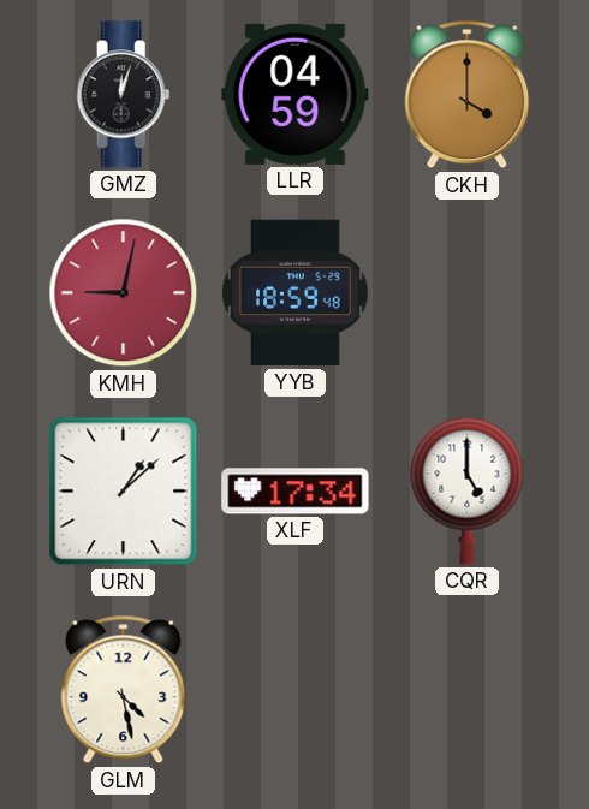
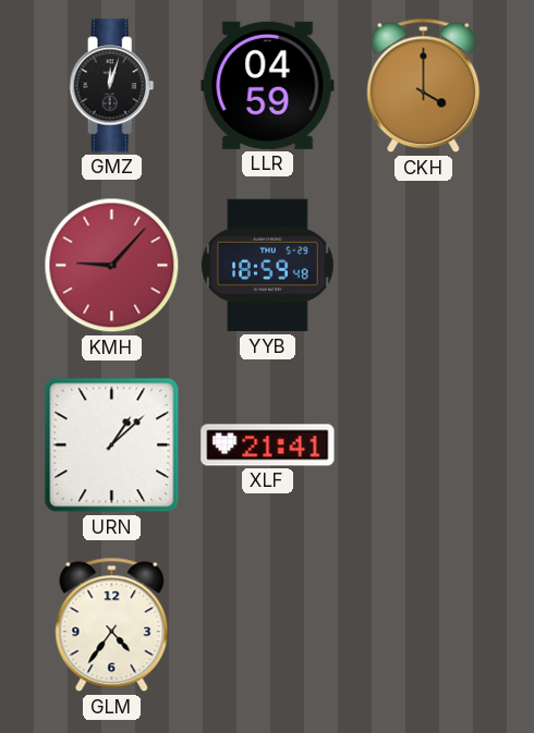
KMH: 9:02 -> 9:07
XLF: 17:34 -> 21:41
CQR: 5:00 -> none
GLM: 4:28 -> 4:36
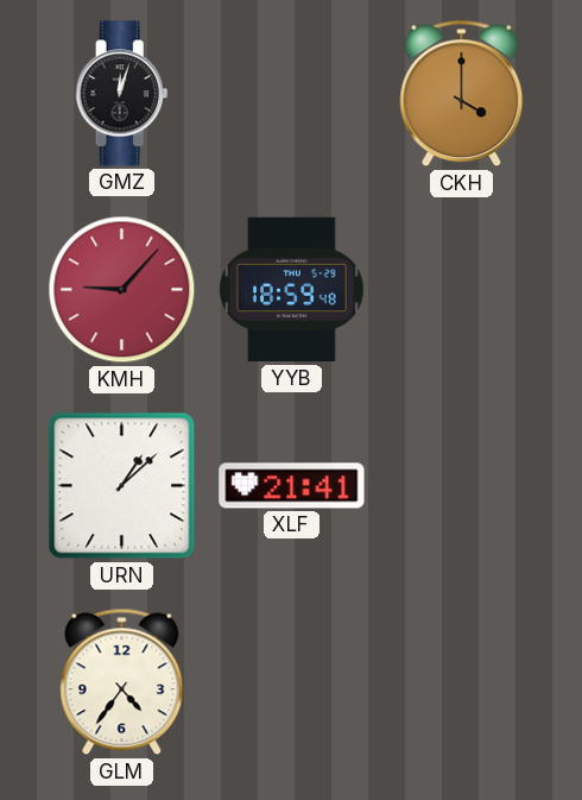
LLR: 04:59 -> none
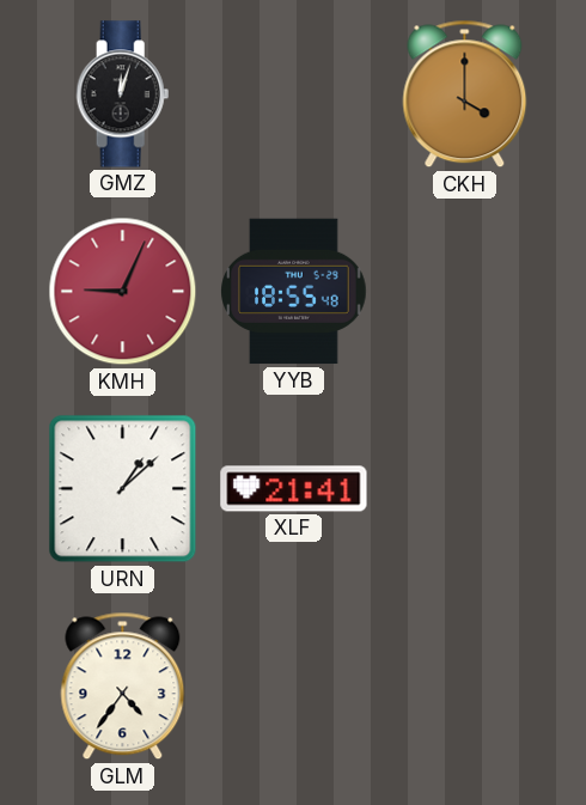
KMH: 9:07 -> 9:04
YYB: 18:59 -> 18:55
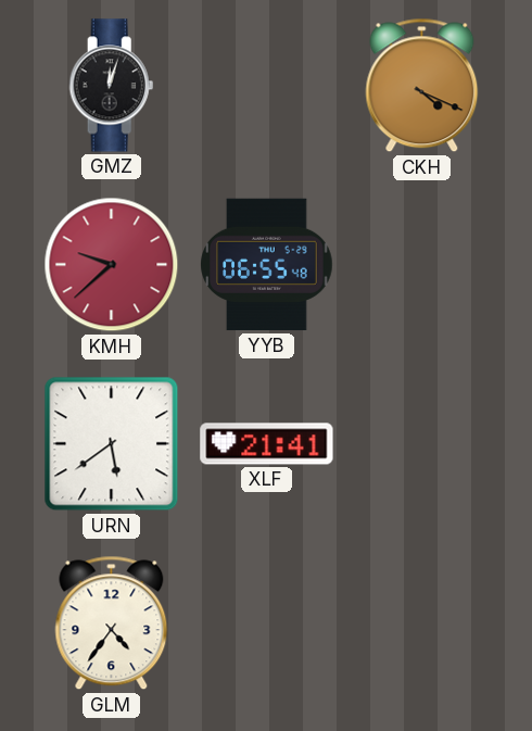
CKH: 4:00 -> 4:19
KMH: 9:04 -> 9:38
YYB: 18:55 -> 06:55
URN: 1:08 -> 5:39
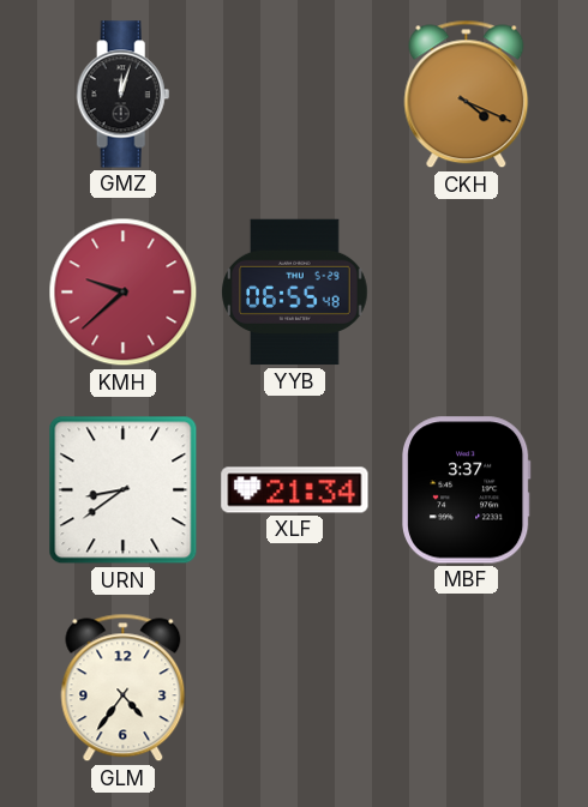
URN: 5:39 -> 8:39
XLF: 21:41 -> 21:34
MBF: none -> 3:37
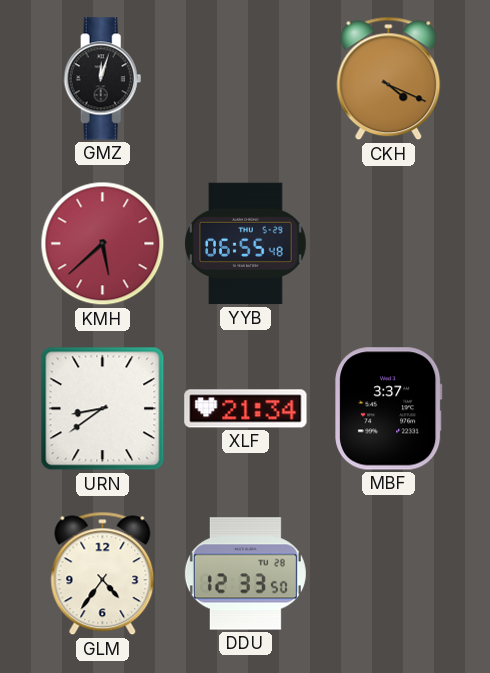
KMH: 9:38 -> 5:38
DDU: none -> 12:33
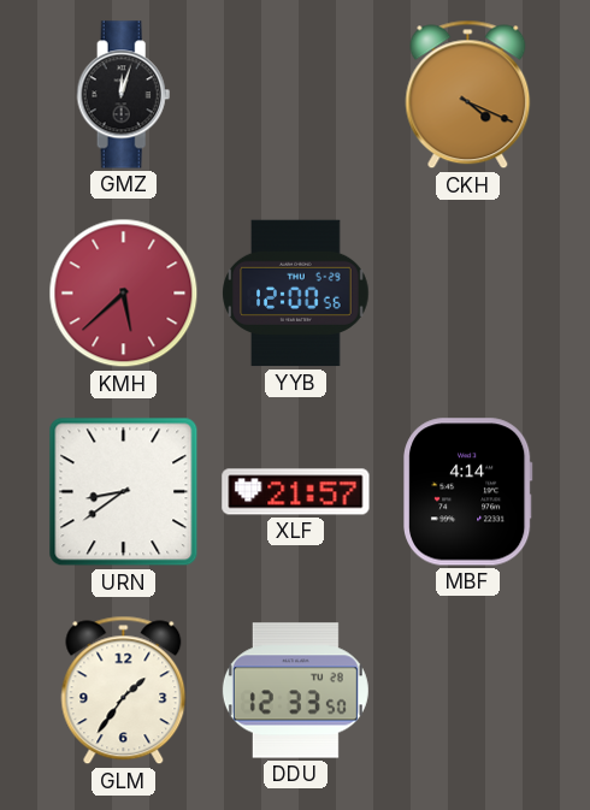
YYB: 06:55 -> 12:00
XLF: 21:34 -> 21:57
MBF: 3:37 -> 4:14
GLM: 4:36 -> 1:36
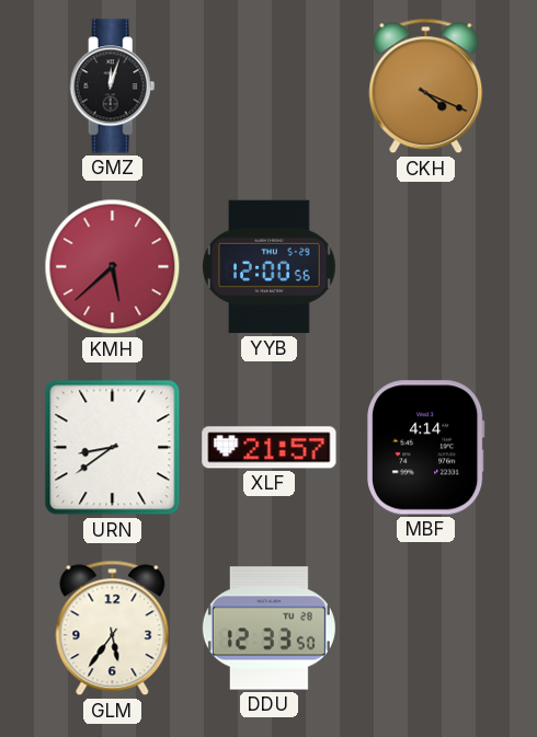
GLM: 1:36 -> 5:36
